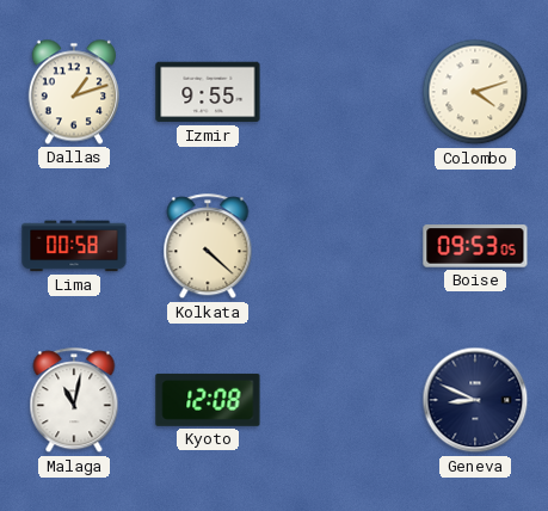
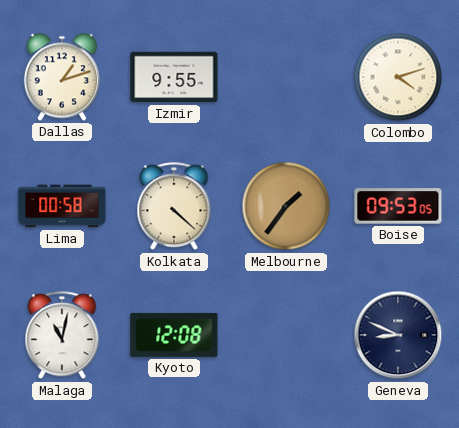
Melbourne: none -> 1:36
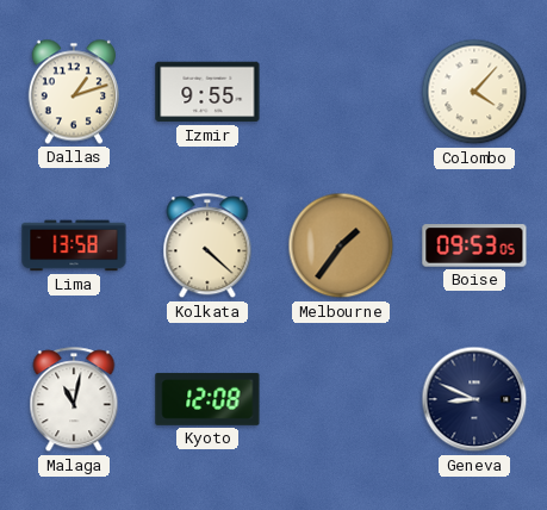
Colombo: 4:12 -> 4:07
Lima: 00:58 -> 13:58
